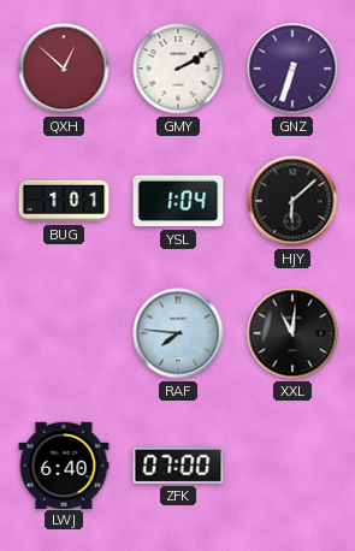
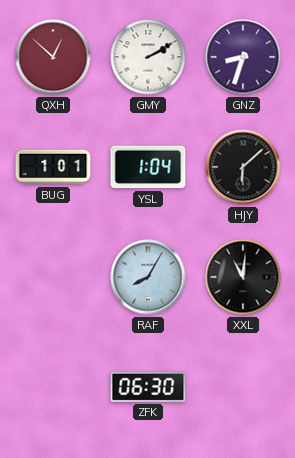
GNZ: 6:33 -> 8:33
RAF: 7:46 -> 8:05
LWJ: 6:40 -> none
ZFK: 07:00 -> 06:30
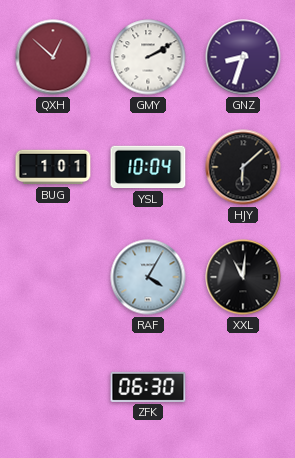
YSL: 1:04 -> 10:04
RAF: 8:05 -> 4:05
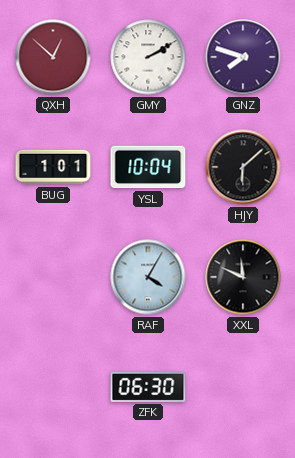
GNZ: 8:33 -> 7:48
XXL: 11:01 -> 11:49
